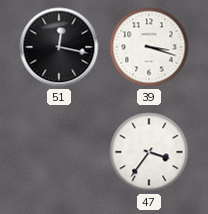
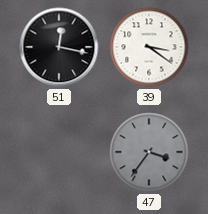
39: 3:18 -> 3:21
47 dial: white -> grey
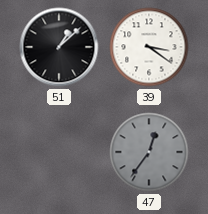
51: 12:17 -> 1:08
47: 3:36 -> 12:36
